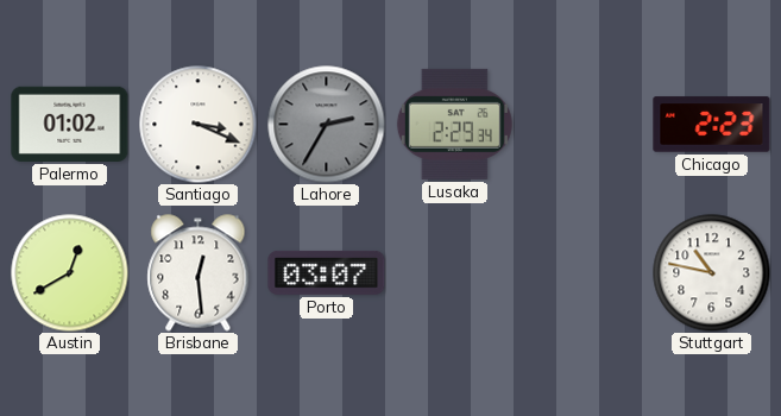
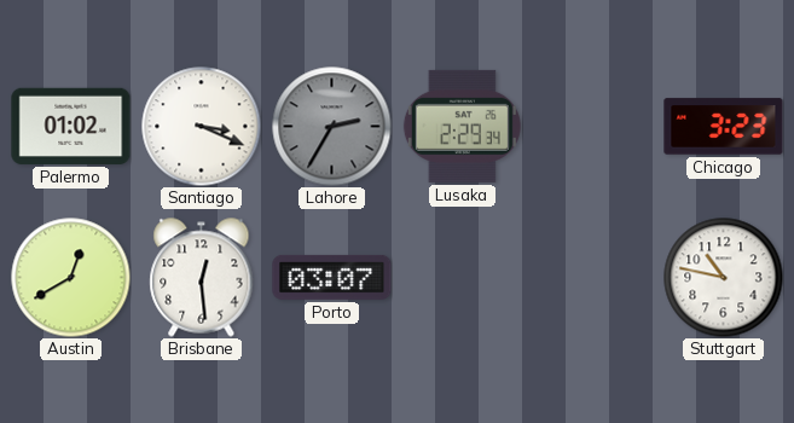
Chicago: 2:23 -> 3:23
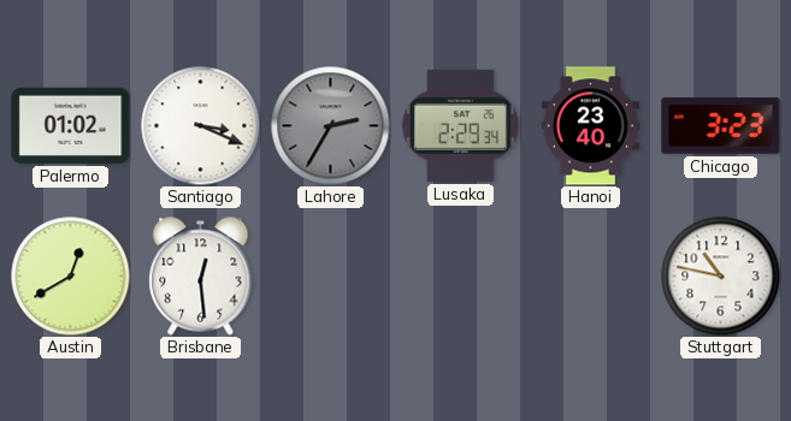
Hanoi: none -> 23:40
Porto: 03:07 -> none
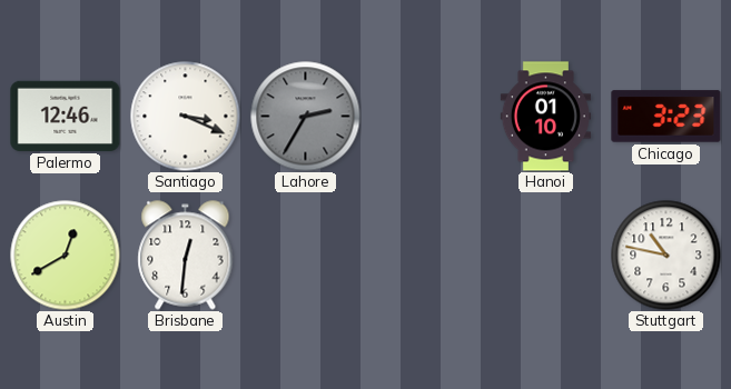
Palermo: 01:02 -> 12:46
Lusaka: 2:29 -> none
Hanoi: 23:40 -> 01:10
Brisbane: 12:29 -> 12:31
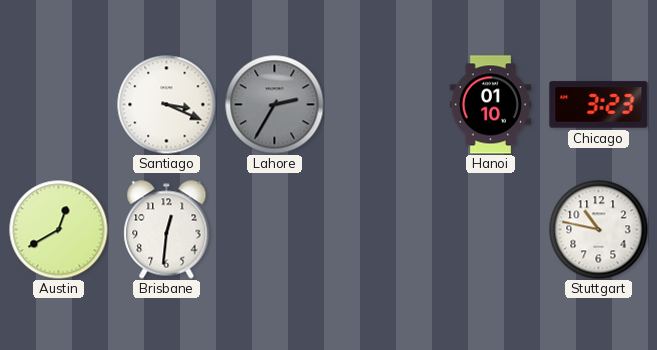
Palermo: 12:46 -> none
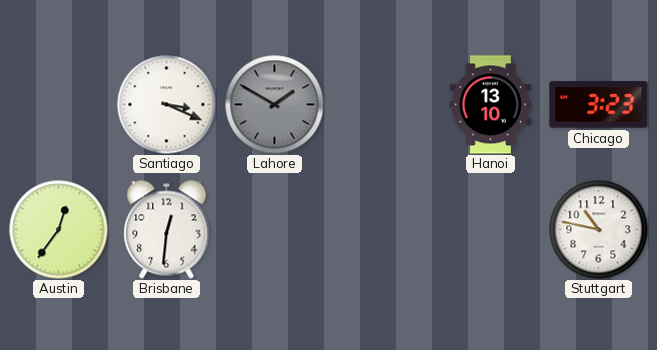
Lahore: 2:35 -> 1:50
Hanoi: 01:10 -> 13:10
Austin: 12:40 -> 12:36
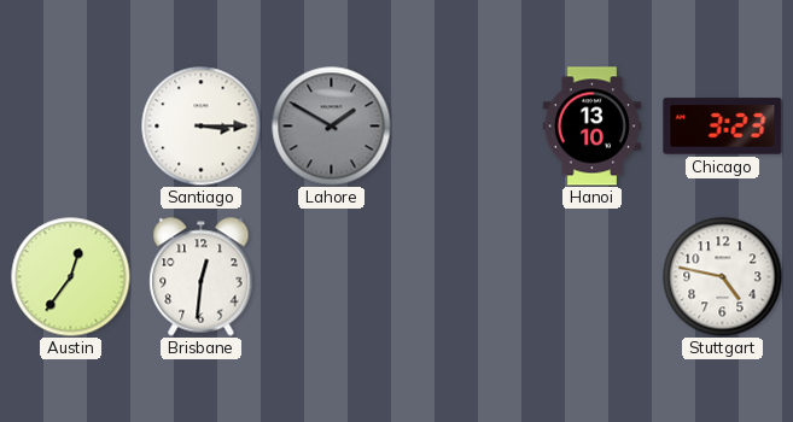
Santiago: 3:19 -> 3:15
Stuttgart: 10:47 -> 4:47
